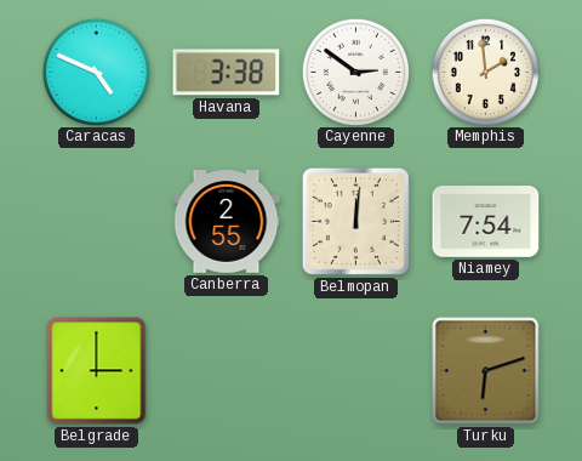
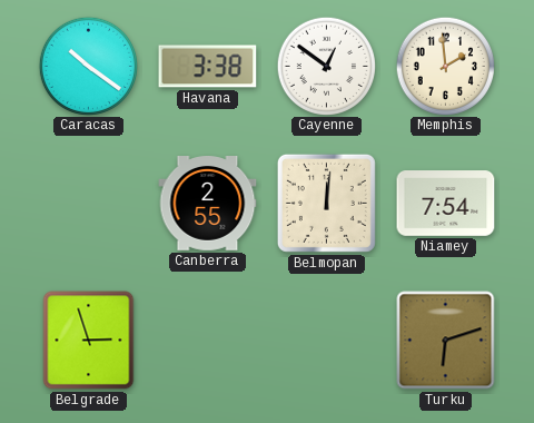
Caracas: 4:49 -> 10:21
Cayenne: 2:51 -> 12:51
Belgrade: 3:00 -> 2:57
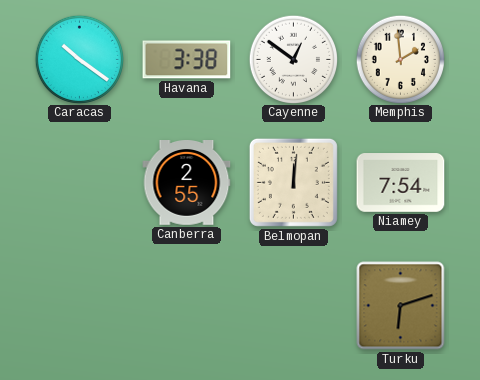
Belgrade: 2:57 -> none
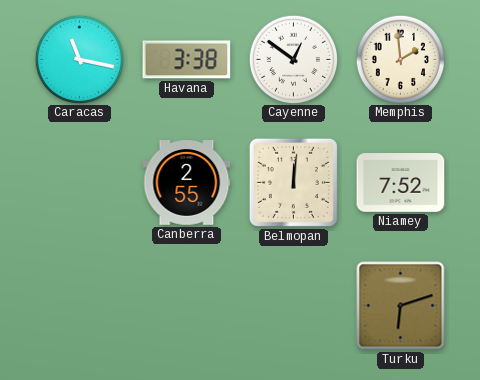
Caracas: 10:21 -> 11:17
Niamey: 7:54 -> 7:52
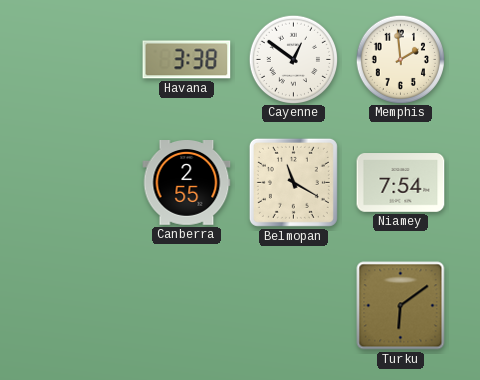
Caracas: 11:17 -> none
Belmopan: 12:01 -> 11:20
Niamey: 7:52 -> 7:54
Turku: 6:12 -> 6:09
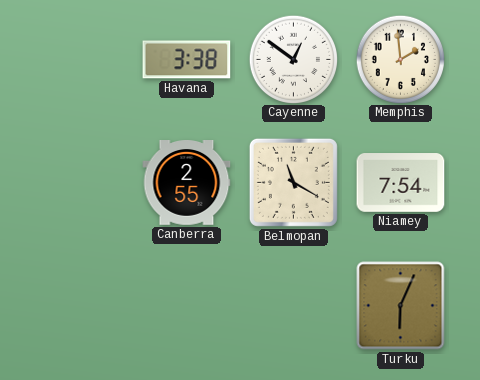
Turku: 6:09 -> 6:04
